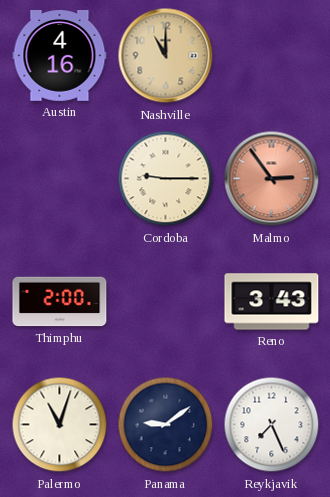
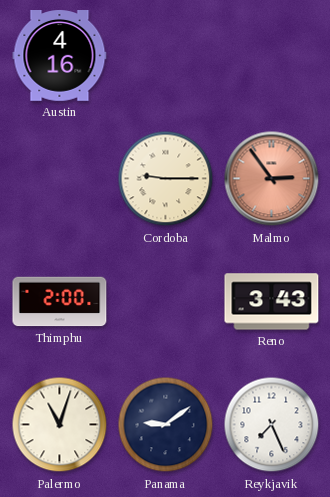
Nashville: 11:00 -> none
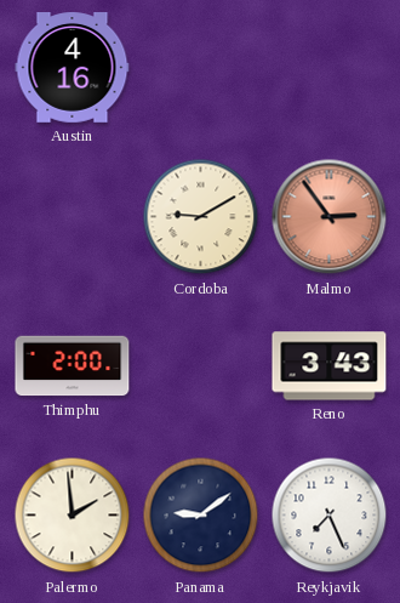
Cordoba: 9:15 -> 9:10
Palermo: 11:03 -> 1:59
